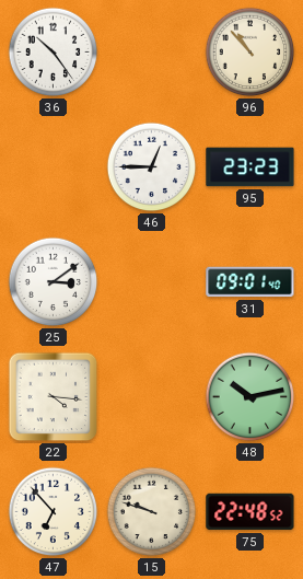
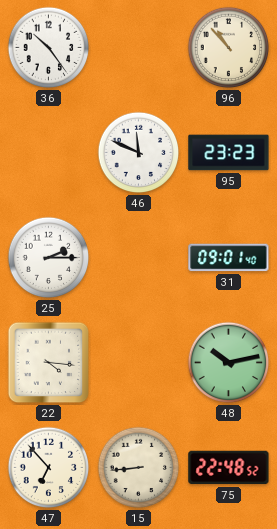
46: 12:45 -> 11:49
25: 3:09 -> 2:15
15: 9:48 -> 8:44
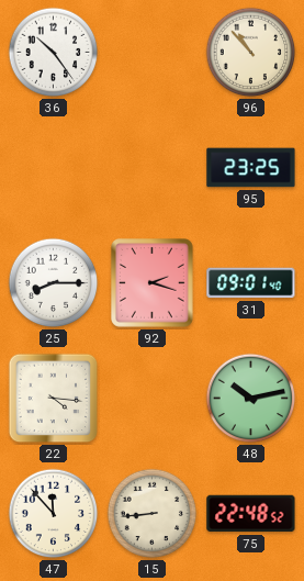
46: 11:49 -> none
95: 23:23 -> 23:25
25: 2:15 -> 8:15
92: none -> 2:18
47: 6:53 -> 11:53
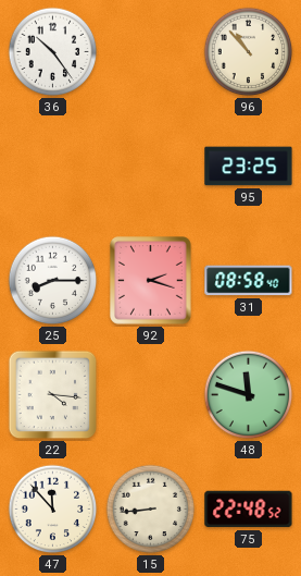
31: 09:01 -> 08:58
48: 10:13 -> 11:48
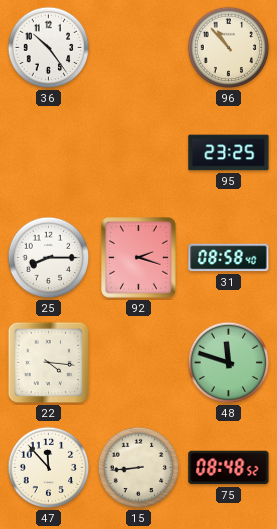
75: 22:48 -> 08:48
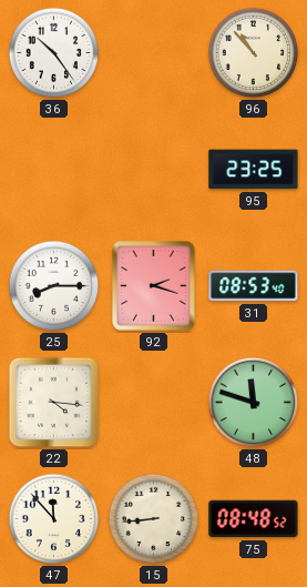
31: 08:58 -> 08:53
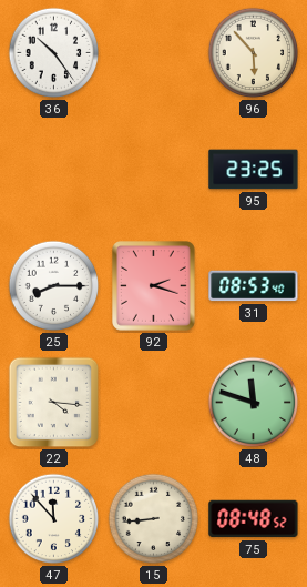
96: 10:53 -> 5:53
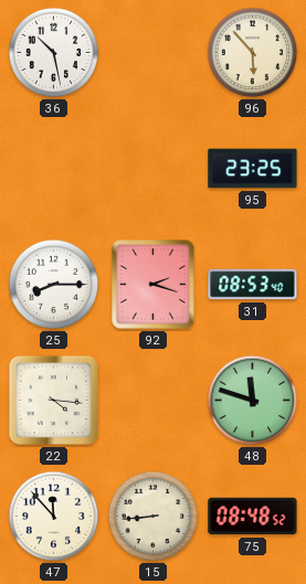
36: 10:24 -> 10:28
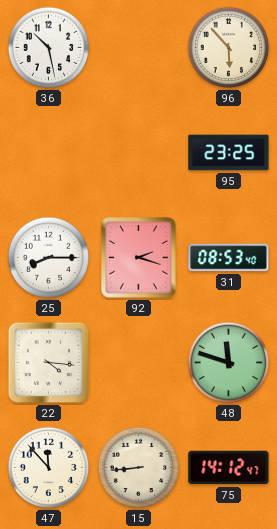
75: 08:48 -> 14:12
